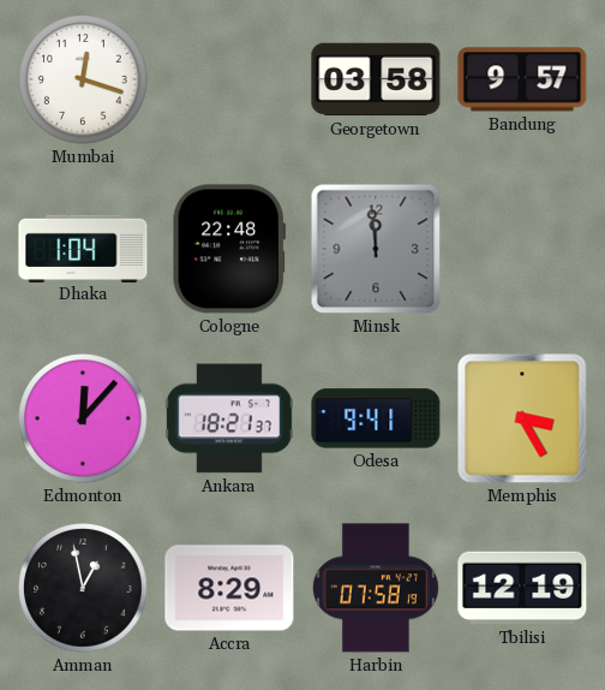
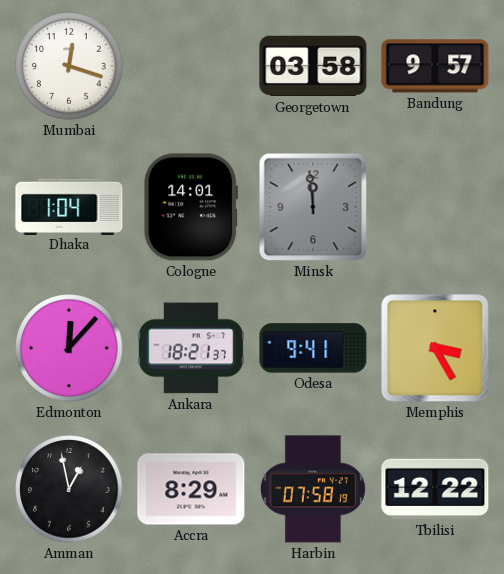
Cologne: 22:48 -> 14:01
Tbilisi: 12:19 -> 12:22
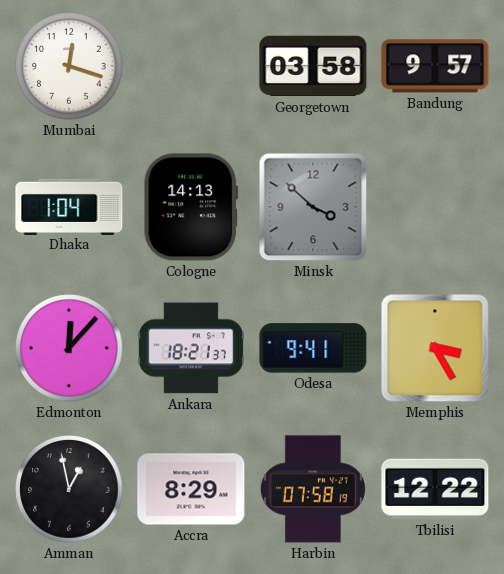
Cologne: 14:01 -> 14:13
Minsk: 11:59 -> 3:52
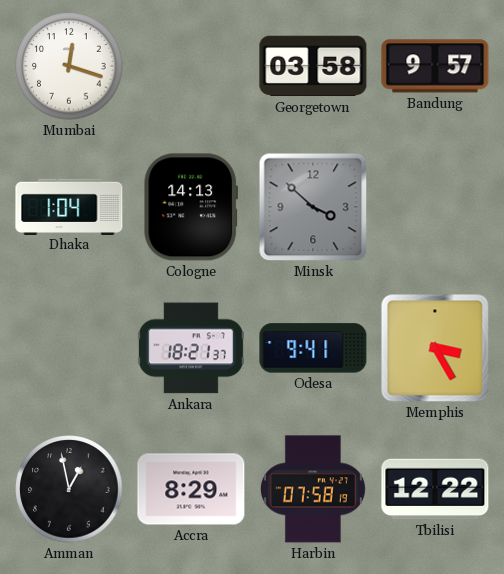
Edmonton: 12:07 -> none
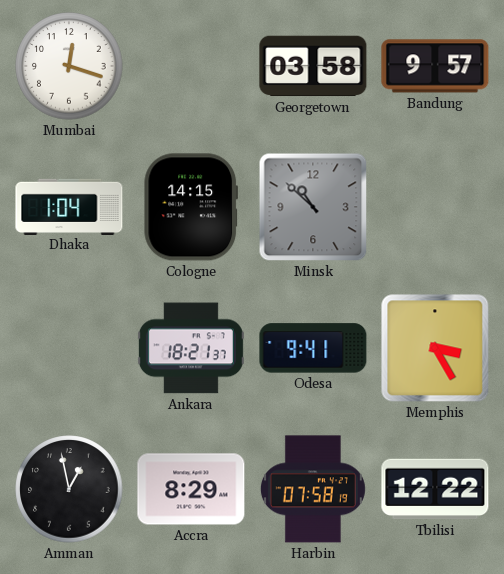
Cologne: 14:13 -> 14:15
Minsk: 3:52 -> 10:52
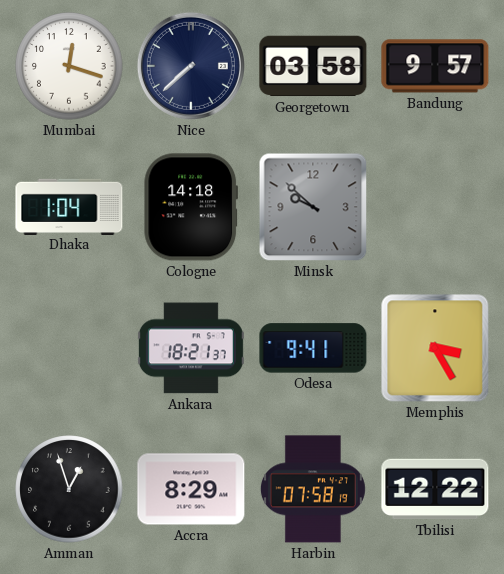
Nice: none -> 7:38
Cologne: 14:15 -> 14:18
Minsk: 10:52 -> 9:52
Amman: 12:58 -> 12:57
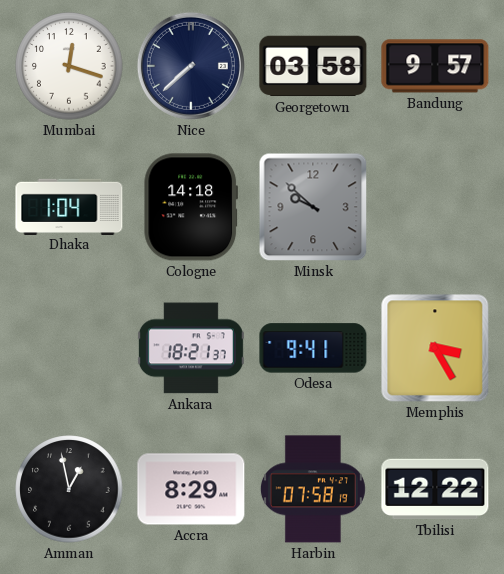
Amman: 12:57 -> 12:58
